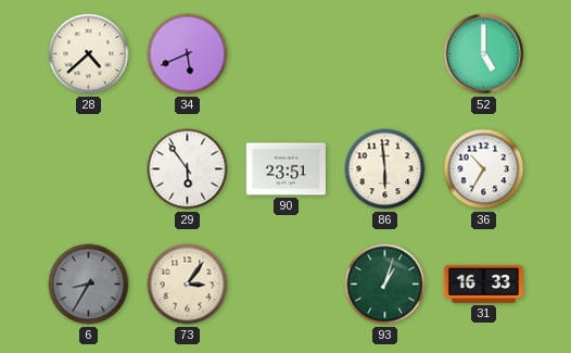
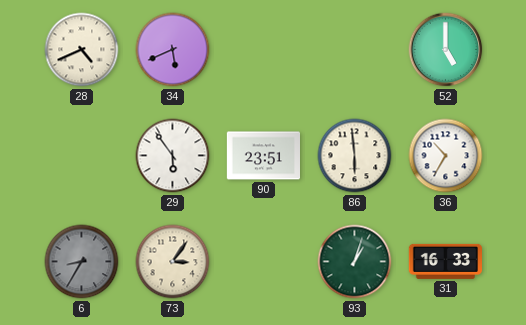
28: 4:38 -> 4:41
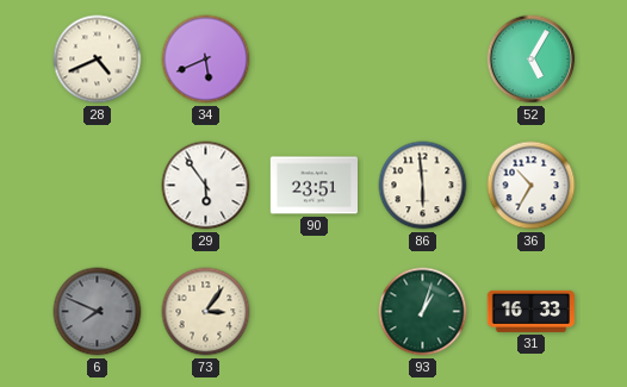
52: 5:00 -> 5:05
6: 8:35 -> 7:49
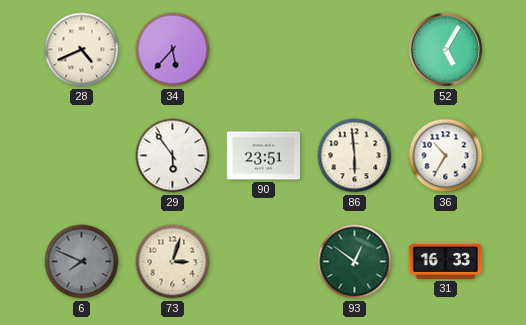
34: 5:41 -> 5:37
73: 3:06 -> 3:03
93: 1:03 -> 12:51
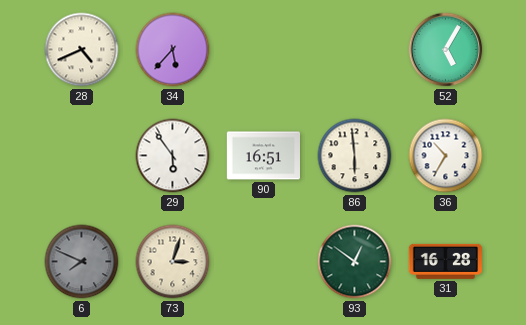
90: 23:51 -> 16:51
31: 16:33 -> 16:28
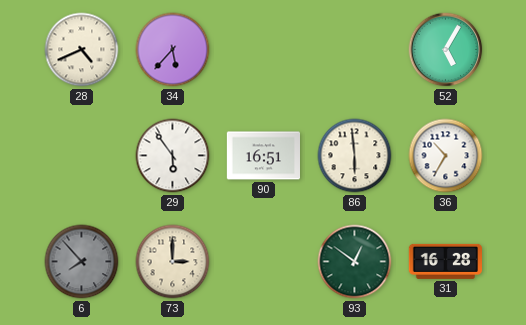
6: 7:49 -> 7:53
73: 3:03 -> 3:00
